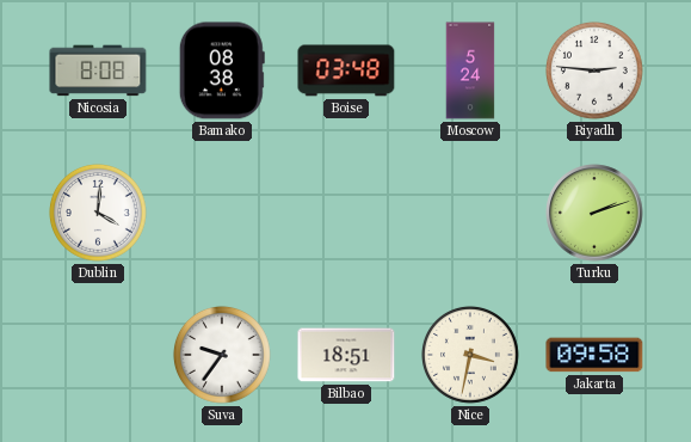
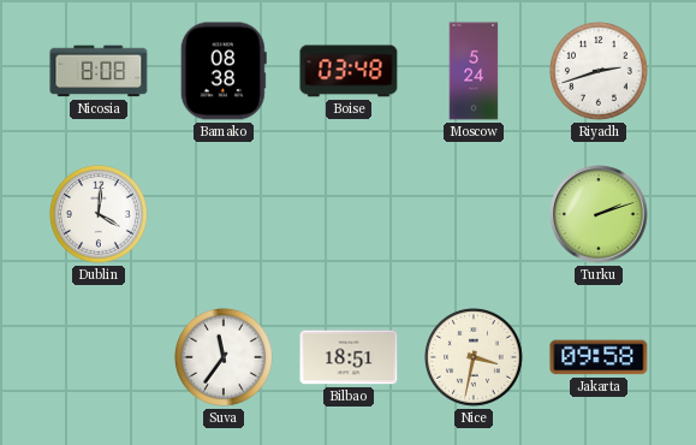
Riyadh: 2:46 -> 2:42
Suva: 9:36 -> 11:36
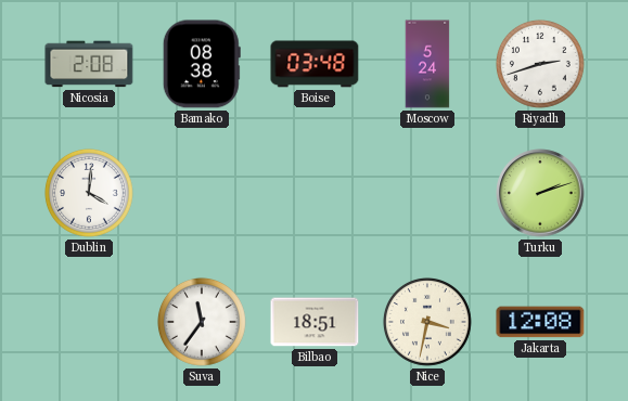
Nicosia: 8:08 -> 2:08
Jakarta: 09:58 -> 12:08
